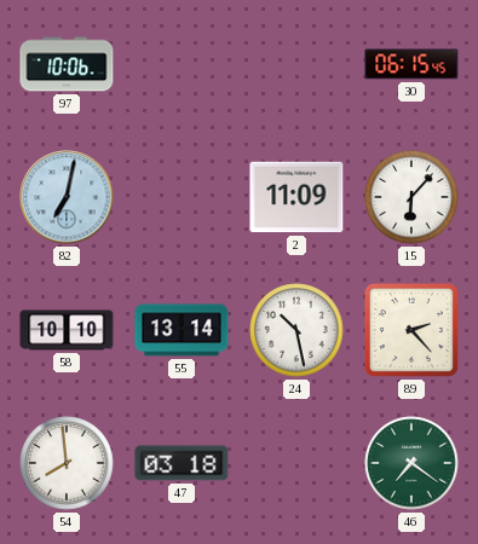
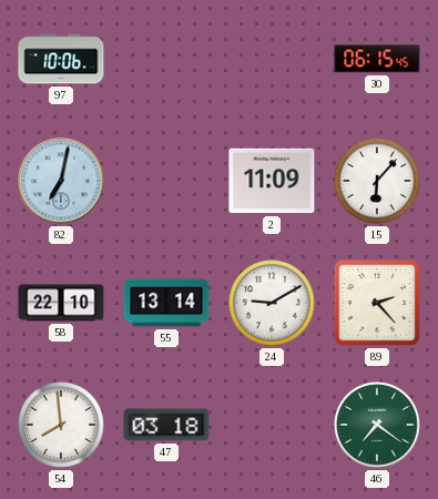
58: 10:10 -> 22:10
24: 10:28 -> 9:10
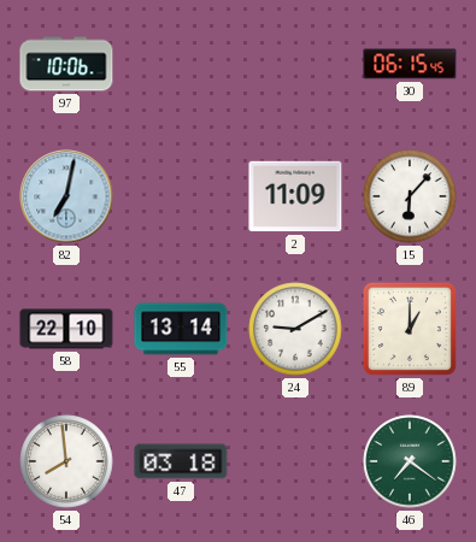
89: 2:23 -> 1:00
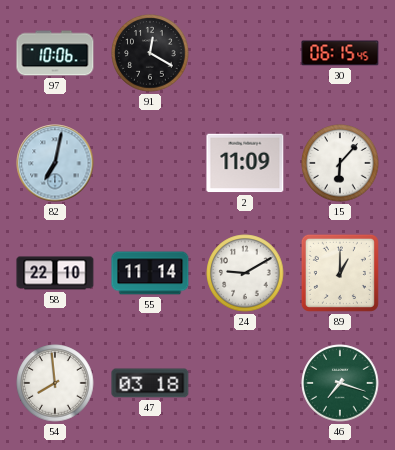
91: none -> 12:20
55: 13:14 -> 11:14
46: 7:21 -> 7:18
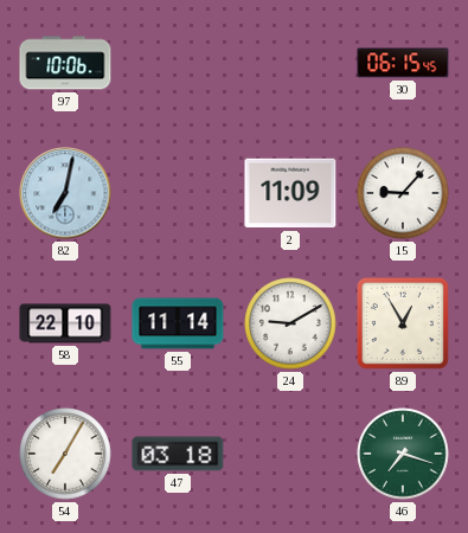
91: 12:20 -> none
15: 6:07 -> 9:07
89: 1:00 -> 12:55
54: 7:59 -> 7:05
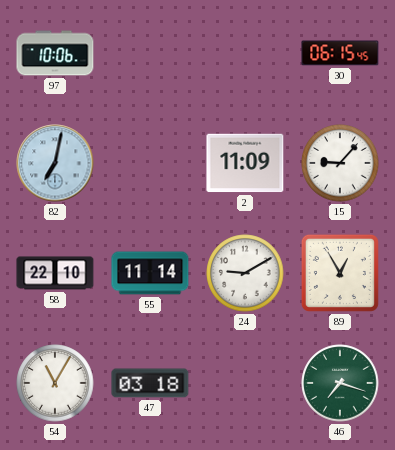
54: 7:05 -> 11:05
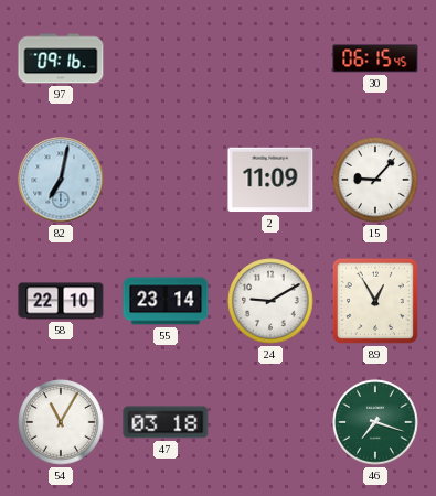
97: 10:06 -> 09:16
55: 11:14 -> 23:14
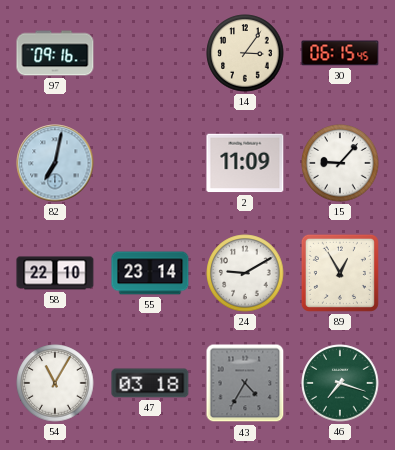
14: none -> 3:06
43: none -> 4:35
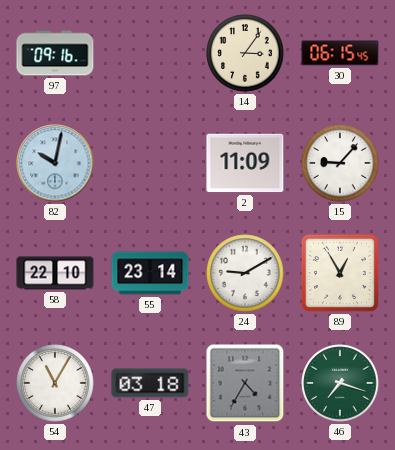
82: 7:02 -> 10:02
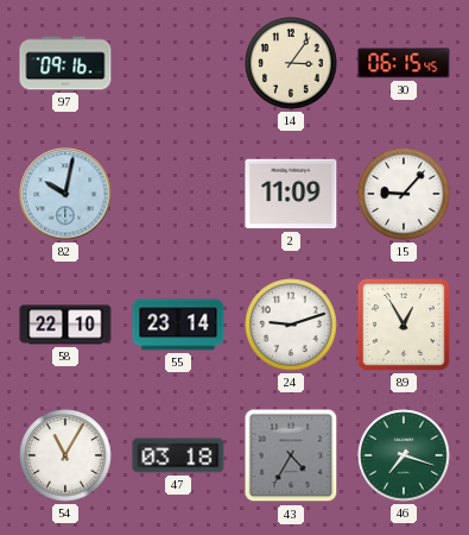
24: 9:10 -> 9:12
